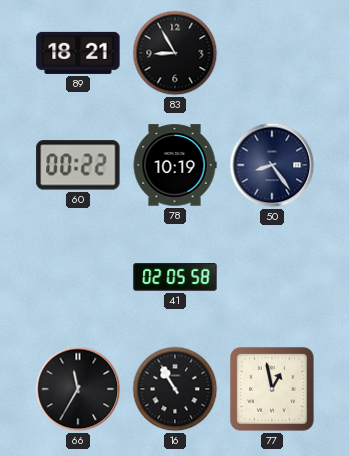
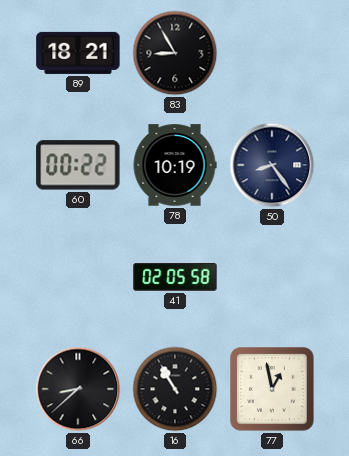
66: 11:35 -> 8:38
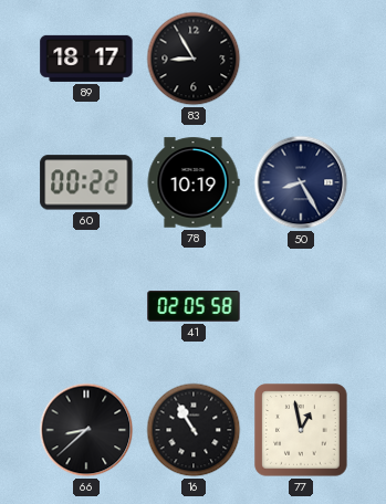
89: 18:21 -> 18:17
50: 8:24 -> 8:25
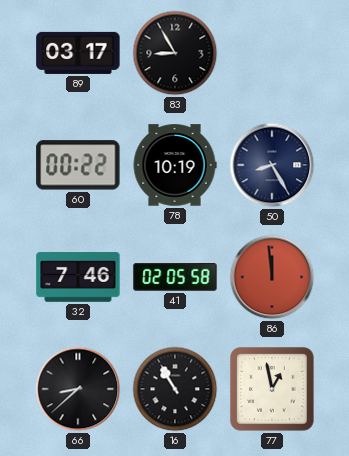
89: 18:17 -> 03:17
32: none -> 7:46
86: none -> 11:59
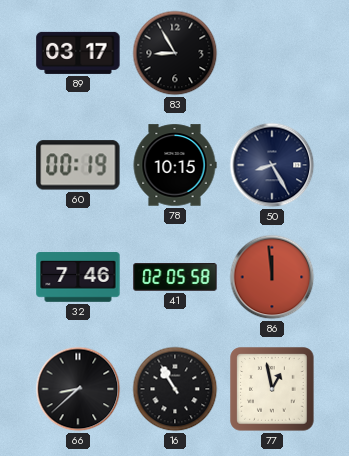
60: 00:22 -> 00:19
78: 10:19 -> 10:15
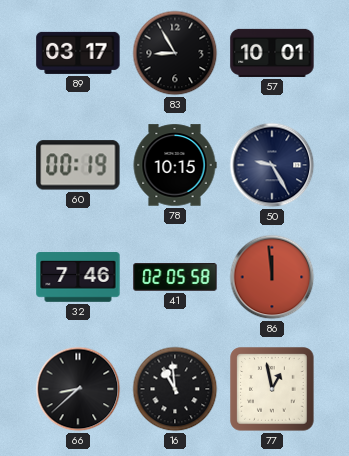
57: none -> 10:01
50: 8:25 -> 9:25
16: 10:55 -> 10:59
